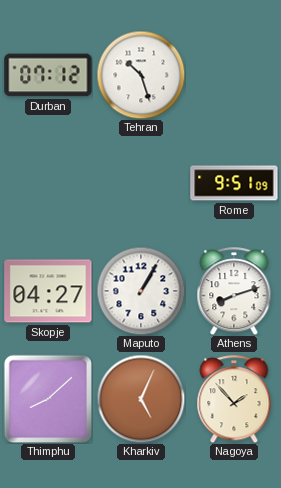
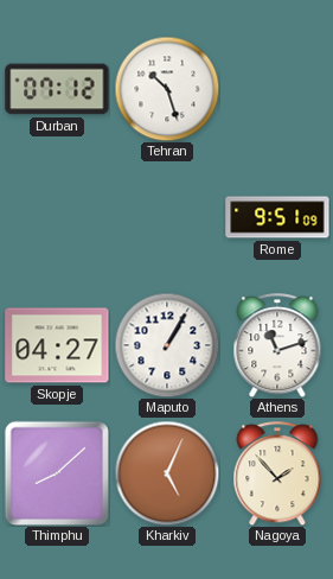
Athens: 8:12 -> 11:12
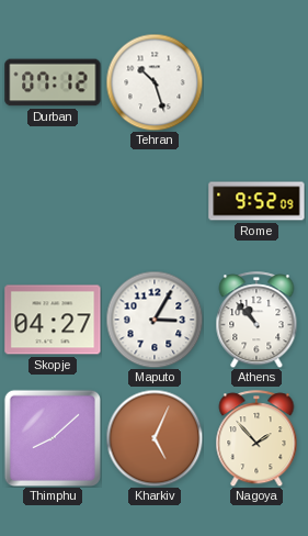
Rome: 9:51 -> 9:52
Maputo: 1:05 -> 3:05
Athens: 11:12 -> 10:53
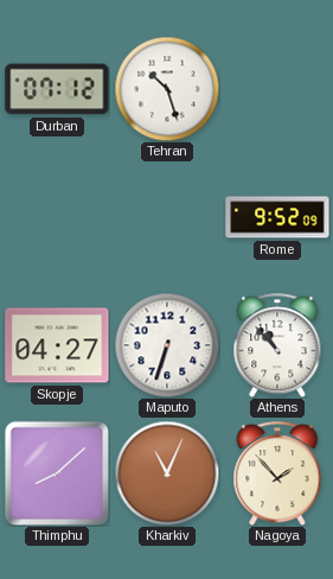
Maputo: 3:05 -> 6:33
Kharkiv: 5:04 -> 11:04
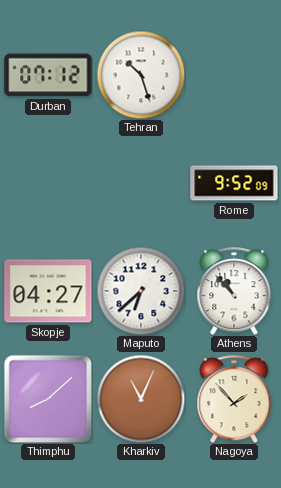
Maputo: 6:33 -> 6:38
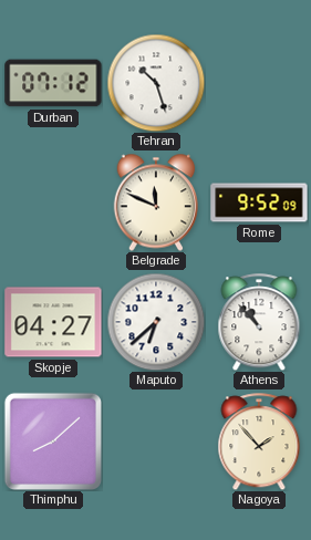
Belgrade: none -> 11:49
Kharkiv: 11:04 -> none
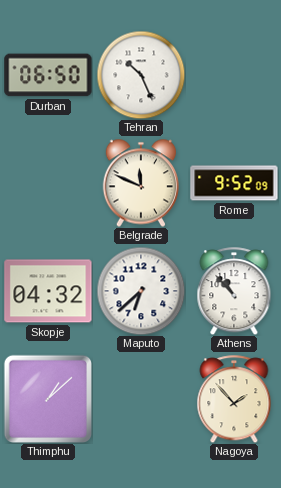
Durban: 07:12 -> 06:50
Tehran: 10:27 -> 10:26
Skopje: 04:27 -> 04:32
Thimphu: 8:08 -> 1:08
